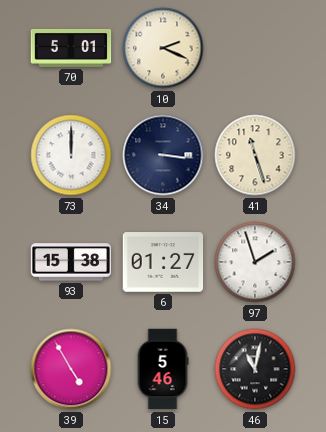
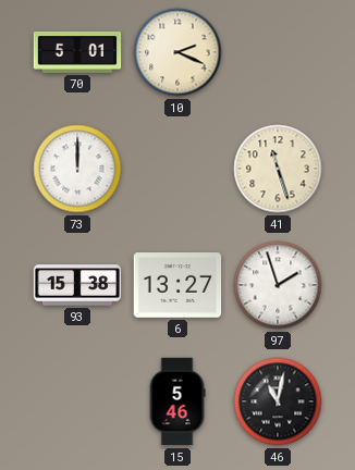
34: 3:16 -> none
6: 01:27 -> 13:27
39: 4:55 -> none
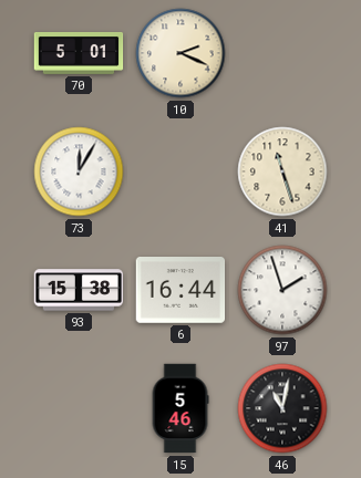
73: 12:00 -> 12:05
6: 13:27 -> 16:44
